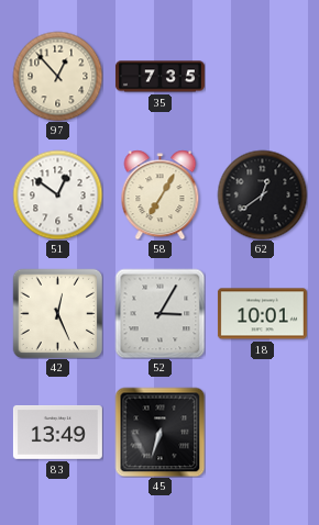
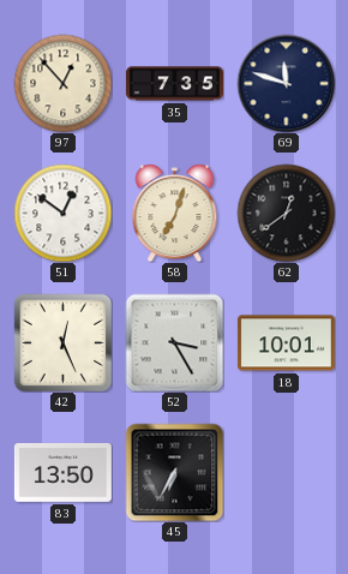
69: none -> 11:48
58: 7:05 -> 7:03
52: 3:05 -> 3:25
83: 13:49 -> 13:50
45: 6:33 -> 6:35
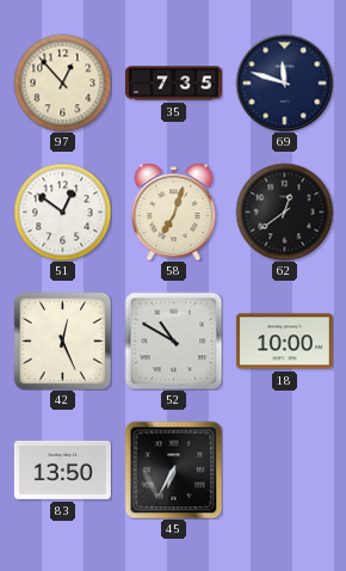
52: 3:25 -> 10:50
18: 10:01 -> 10:00
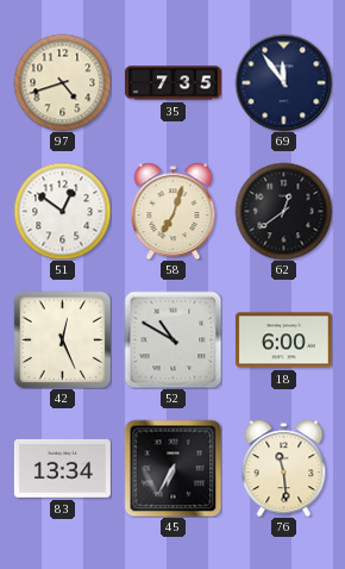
97: 12:53 -> 4:42
69: 11:48 -> 11:54
18: 10:00 -> 6:00
83: 13:50 -> 13:34
76: none -> 11:29
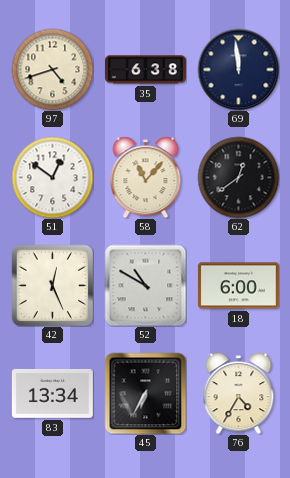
35: 7:35 -> 6:38
69: 11:54 -> 11:59
58: 7:03 -> 11:07
76: 11:29 -> 4:35
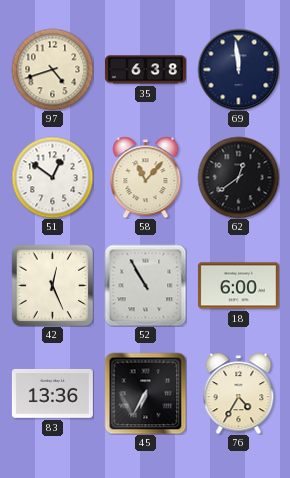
52: 10:50 -> 10:55
83: 13:34 -> 13:36
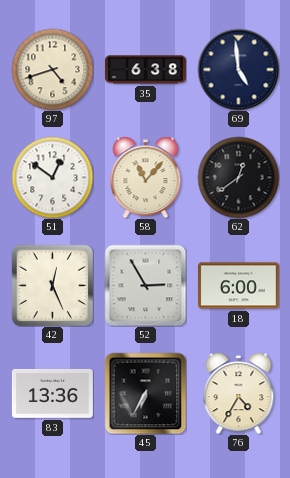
69: 11:59 -> 4:59
52: 10:55 -> 2:55
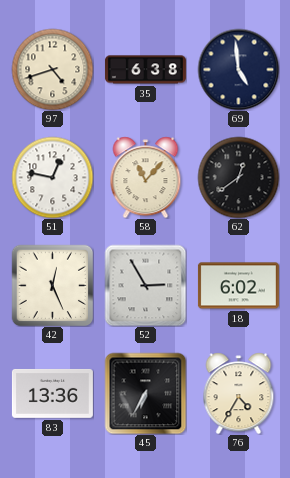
51: 12:51 -> 12:47
18: 6:00 -> 6:02
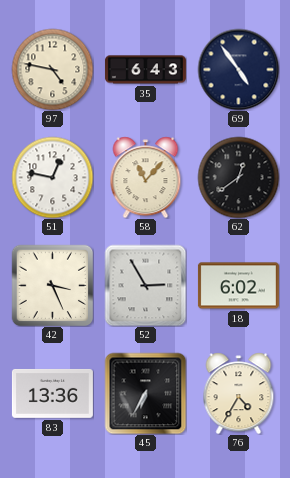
97: 4:42 -> 4:47
35: 6:38 -> 6:43
69: 4:59 -> 4:54
42: 12:26 -> 3:26
